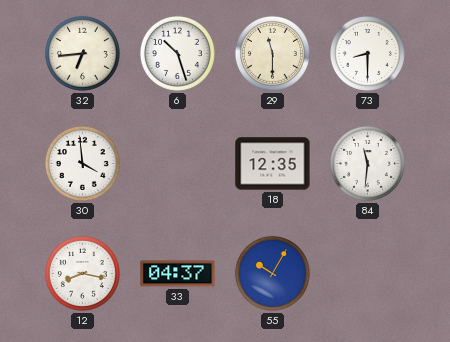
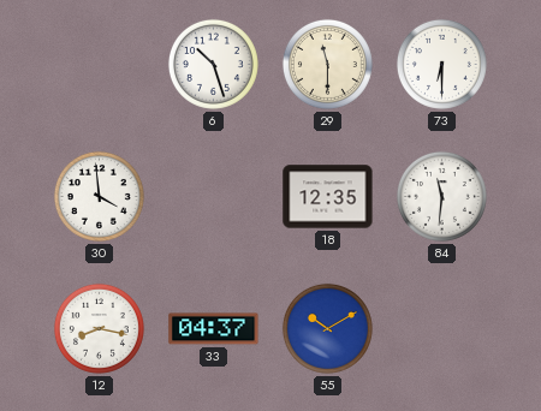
32: 6:44 -> none
73: 8:30 -> 6:30
55: 10:05 -> 10:10
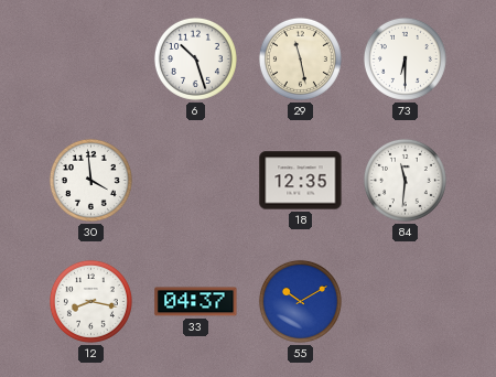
29: 11:30 -> 11:28
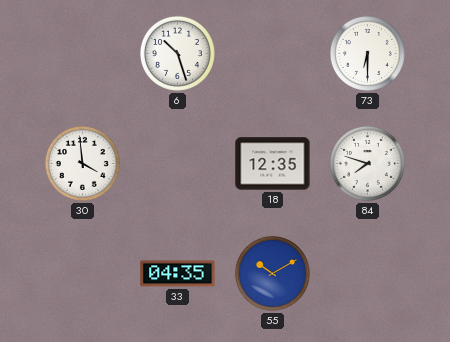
29: 11:28 -> none
84: 11:31 -> 7:48
12: 8:17 -> none
33: 04:37 -> 04:35
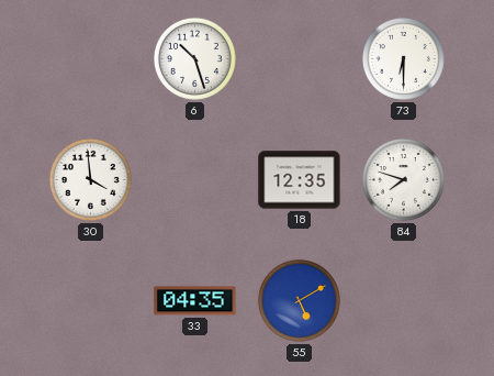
55: 10:10 -> 5:10
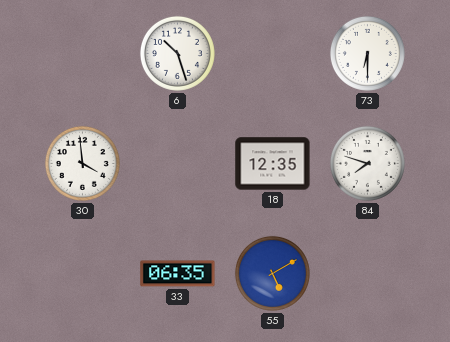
33: 04:35 -> 06:35
